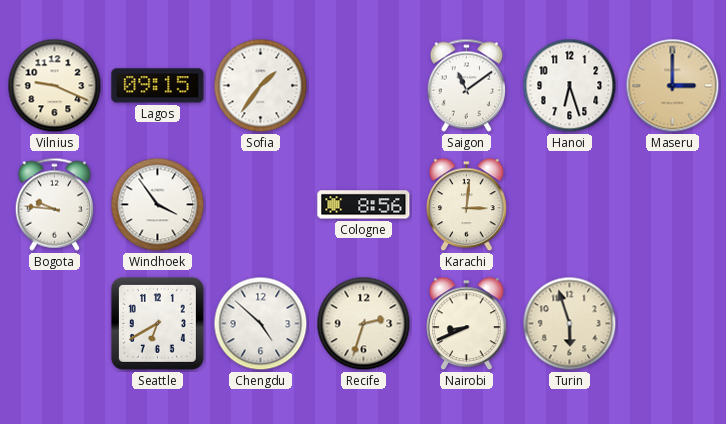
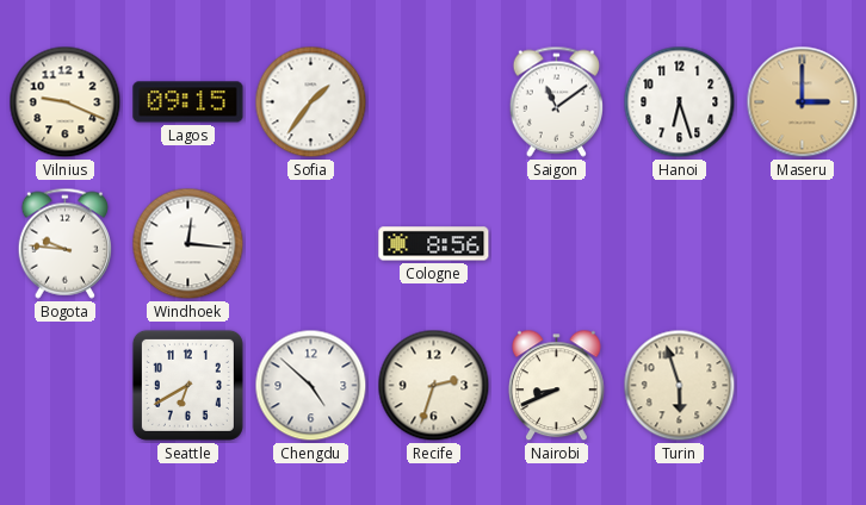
Windhoek: 3:54 -> 12:16
Karachi: 3:01 -> none
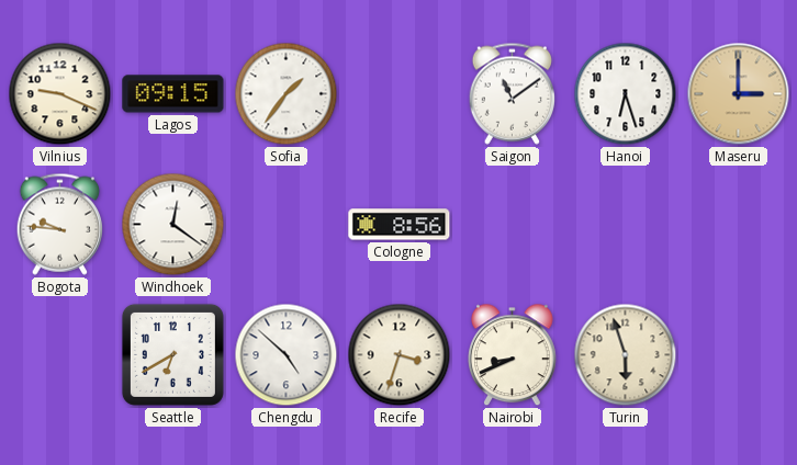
Windhoek: 12:16 -> 12:21
Recife: 2:33 -> 3:33
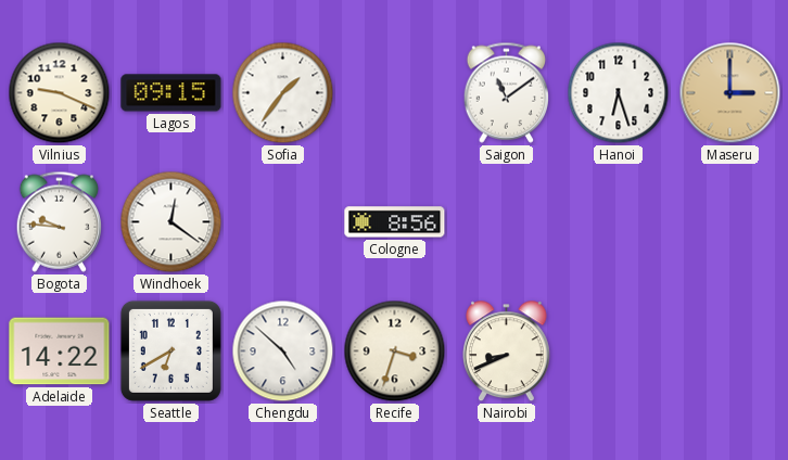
Adelaide: none -> 14:22
Turin: 5:57 -> none
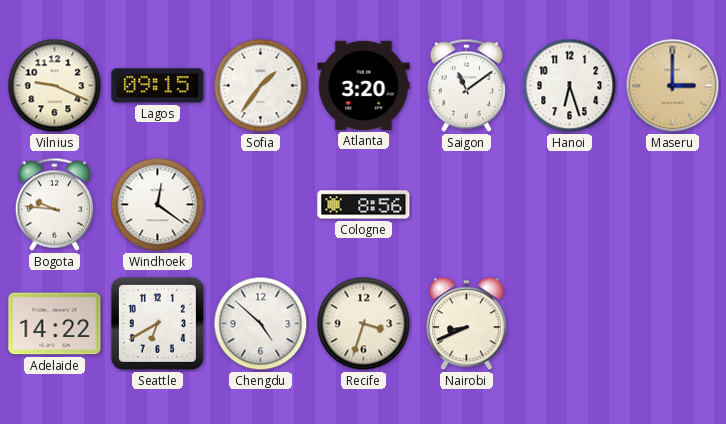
Atlanta: none -> 3:20
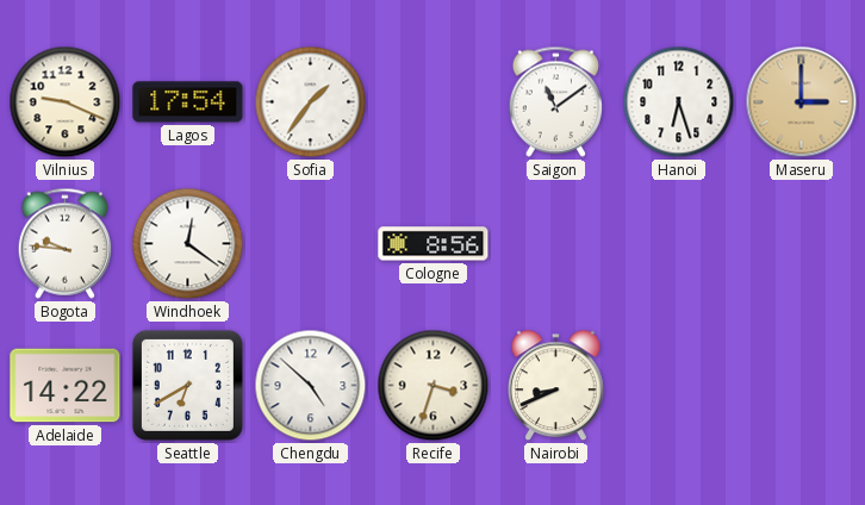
Lagos: 09:15 -> 17:54
Atlanta: 3:20 -> none
